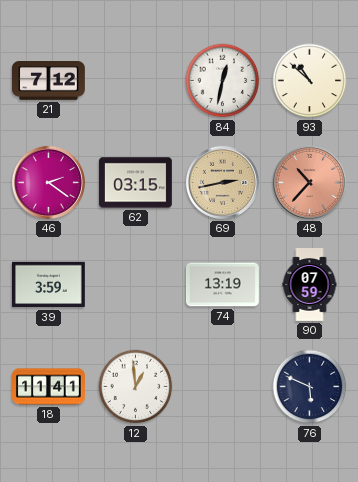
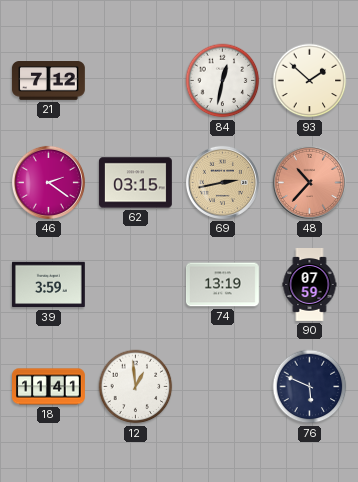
93: 10:52 -> 1:52
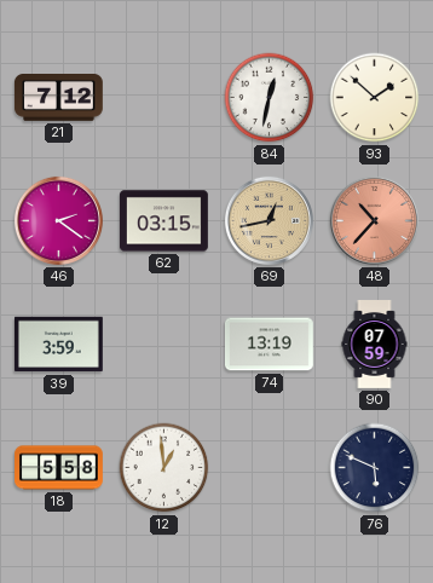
69: 2:43 -> 12:43
18: 11:41 -> 5:58
